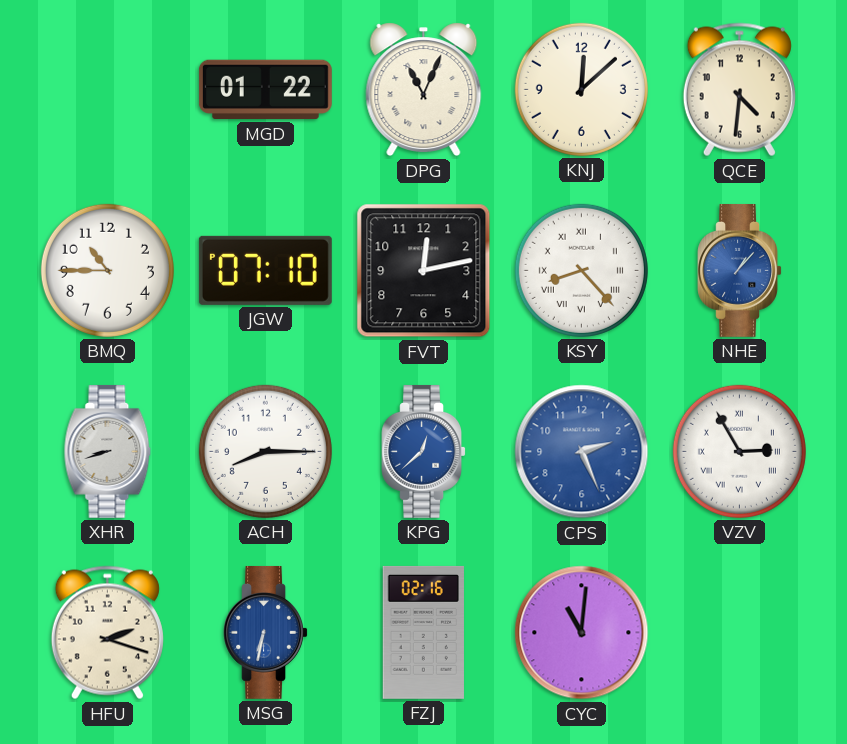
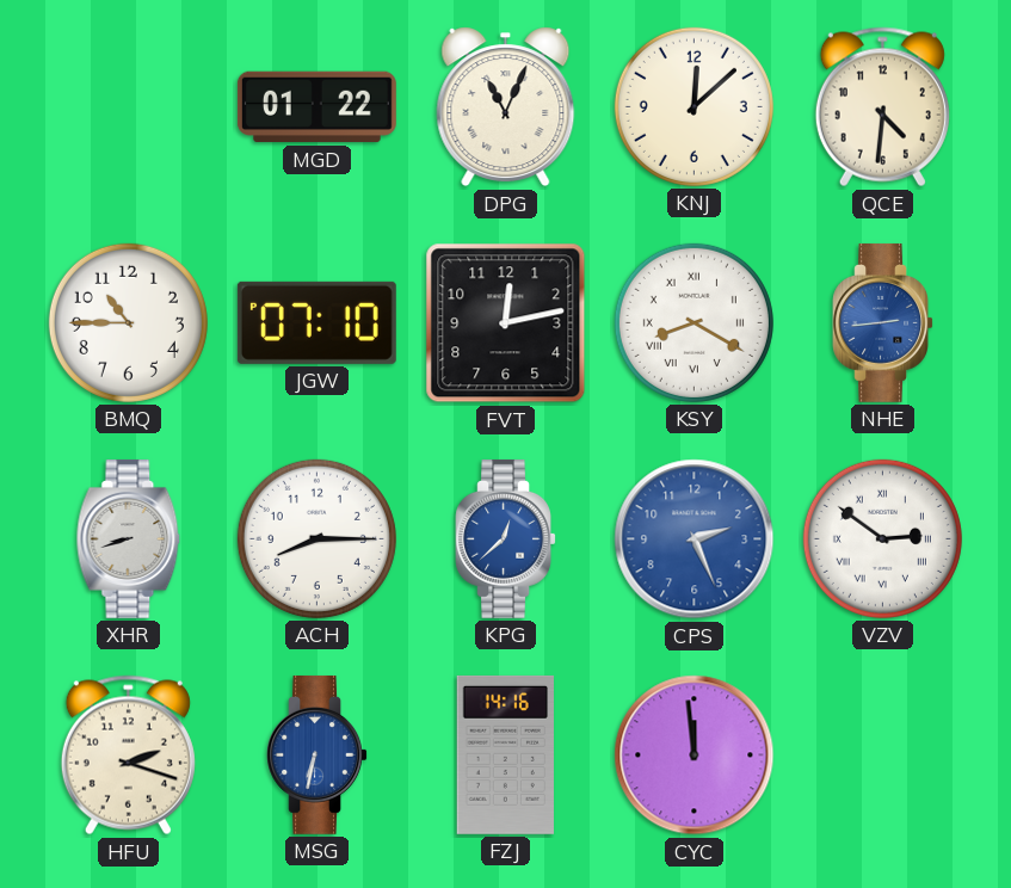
KSY: 8:23 -> 8:20
NHE: 1:07 -> 2:44
VZV: 2:55 -> 2:51
FZJ: 02:16 -> 14:16
CYC: 11:01 -> 11:59
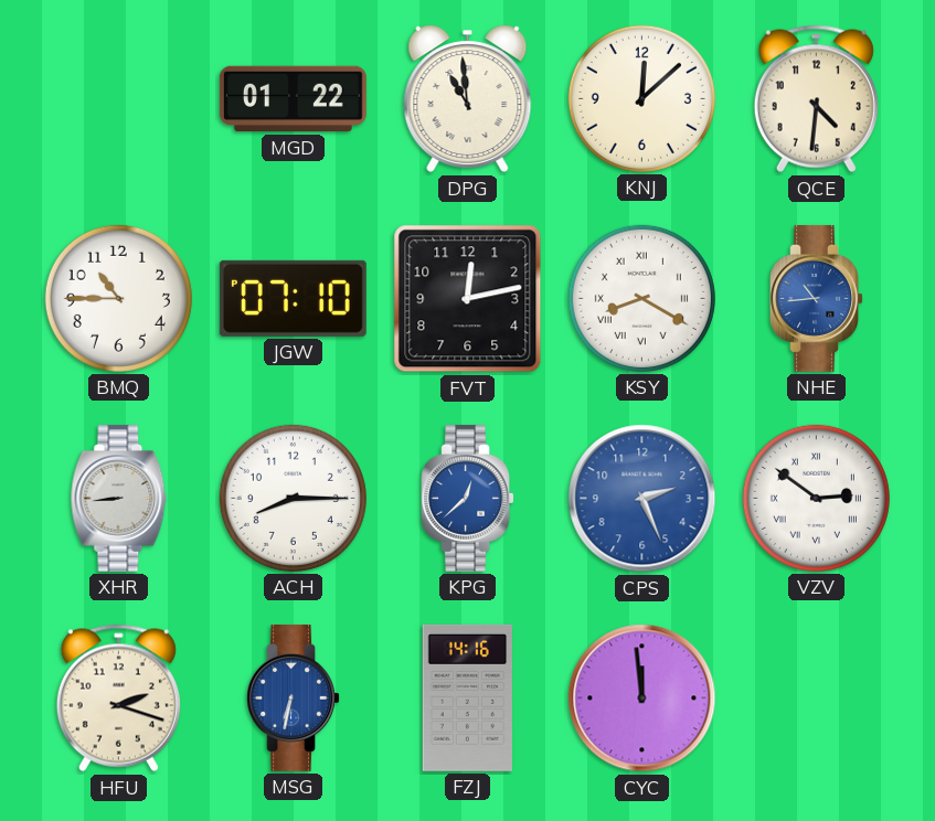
DPG: 11:04 -> 10:59
NHE: 2:44 -> 10:44
XHR: 8:42 -> 8:44
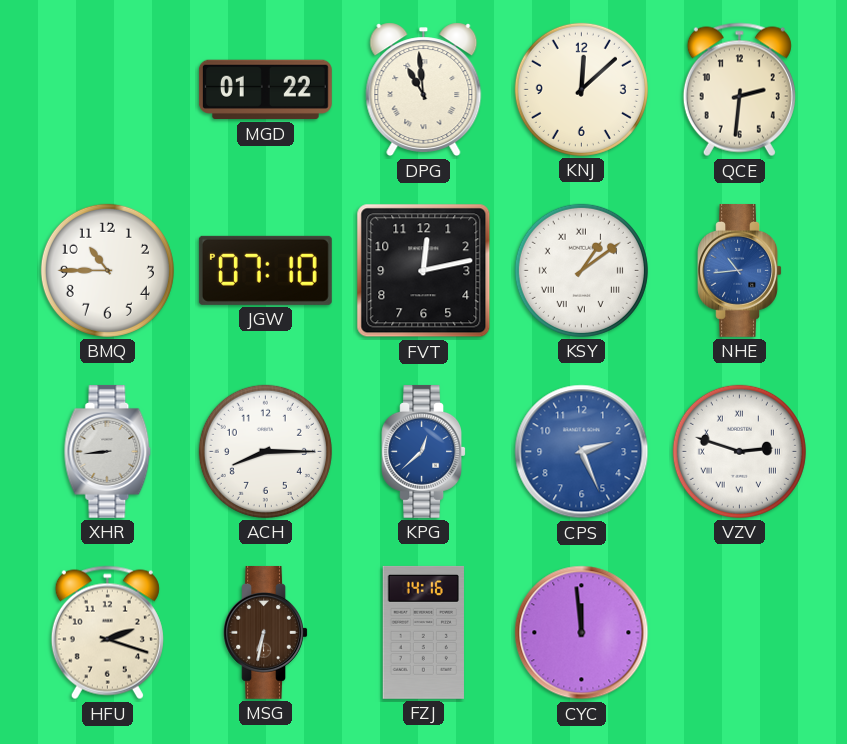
QCE: 4:31 -> 2:31
KSY: 8:20 -> 1:09
VZV: 2:51 -> 2:48
MSG dial: blue -> brown
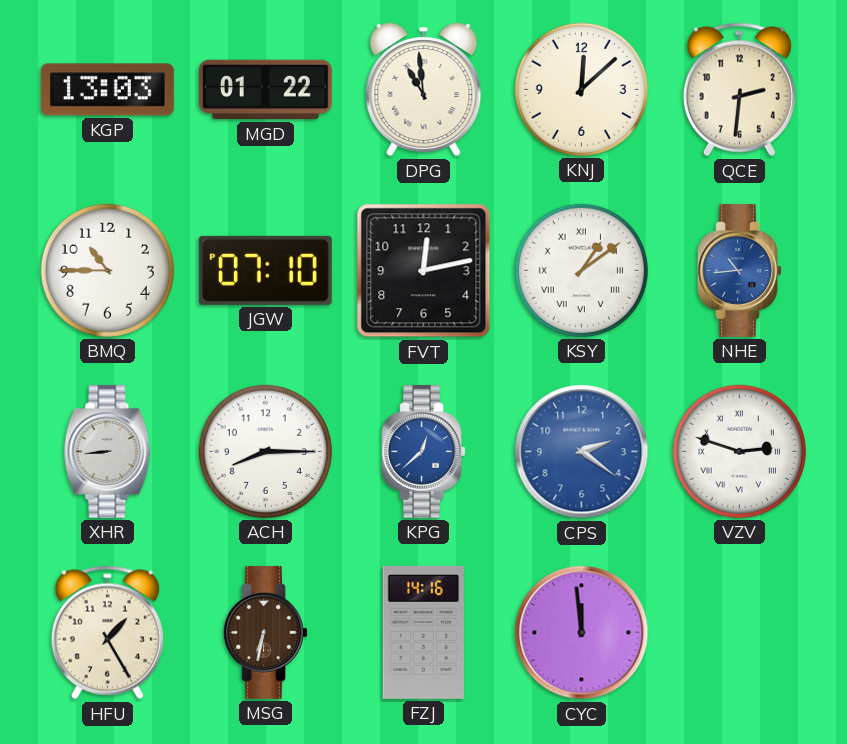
KGP: none -> 13:03
CPS: 2:26 -> 2:21
HFU: 2:18 -> 1:25
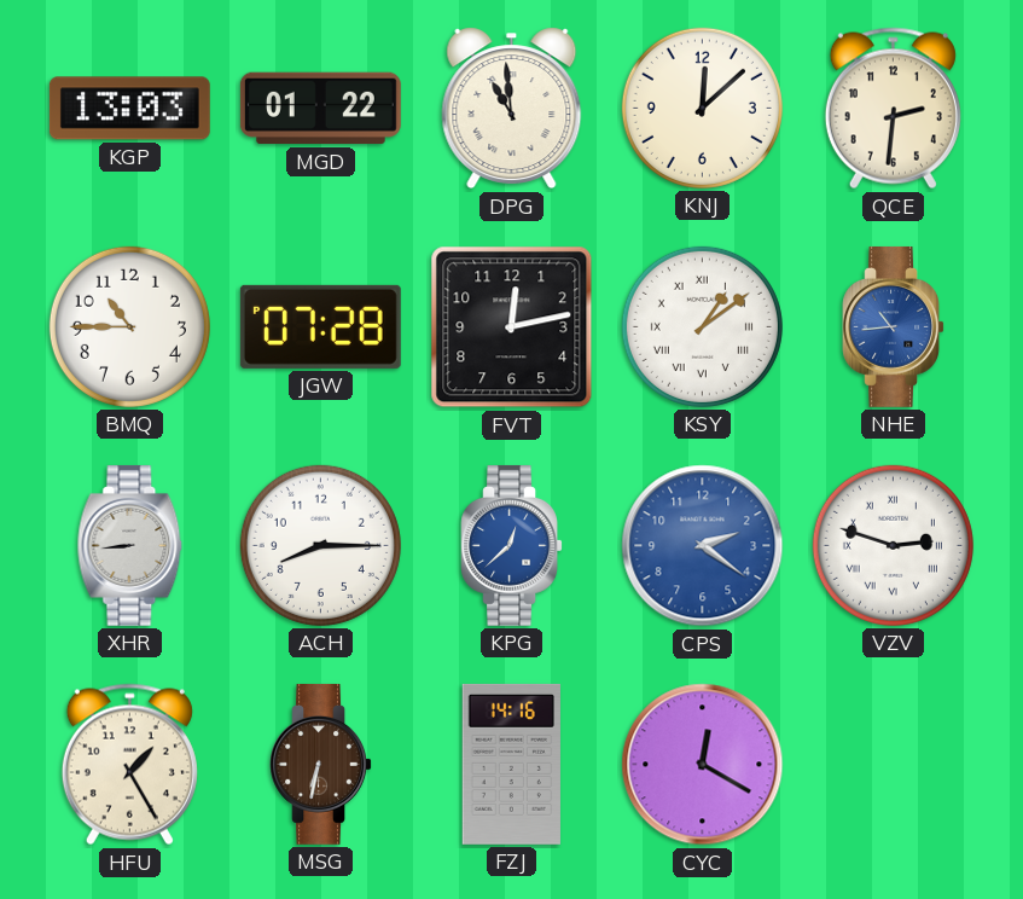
JGW: 07:10 -> 07:28
CYC: 11:59 -> 12:20
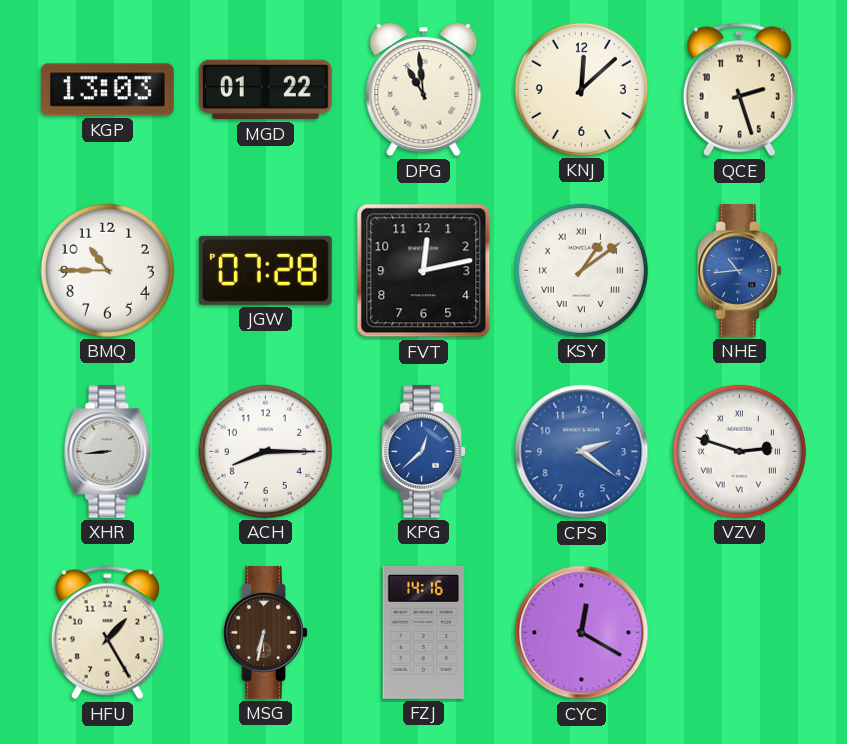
QCE: 2:31 -> 2:27
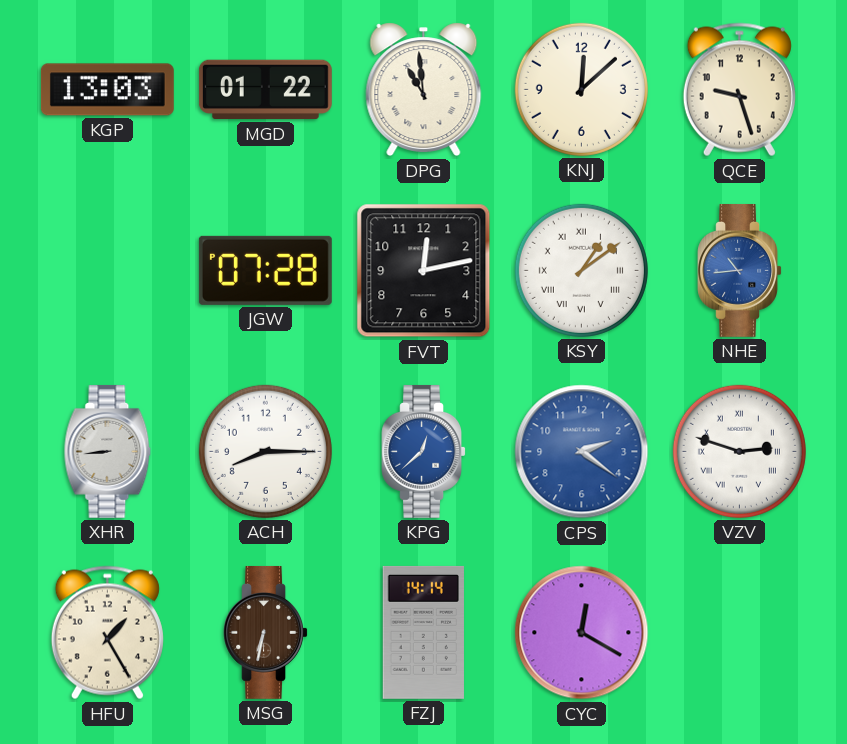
QCE: 2:27 -> 9:27
BMQ: 10:45 -> none
FZJ: 14:16 -> 14:14
